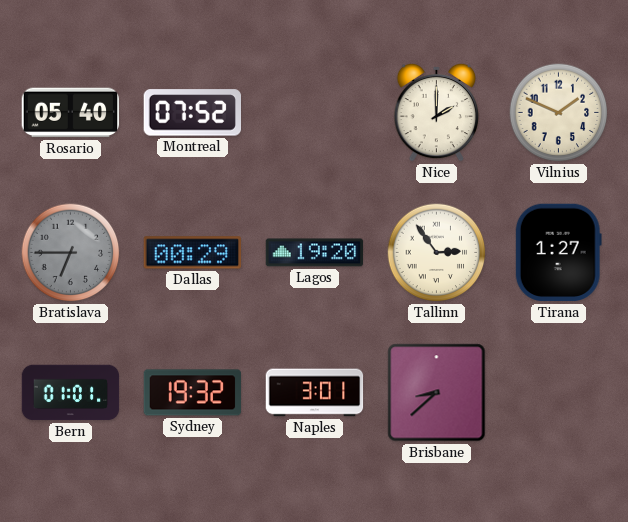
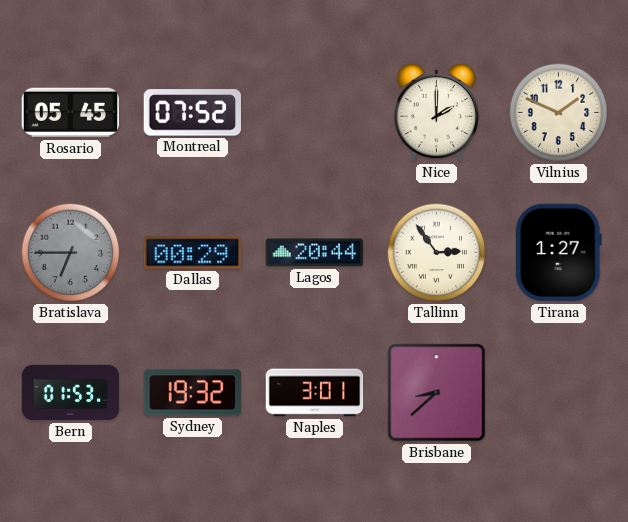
Rosario: 05:40 -> 05:45
Lagos: 19:20 -> 20:44
Bern: 01:01 -> 01:53
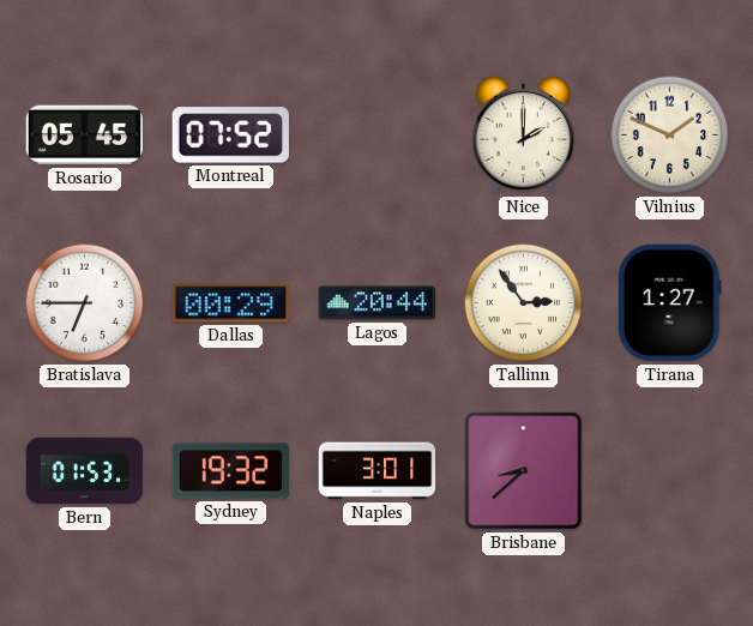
Bratislava dial: grey -> white
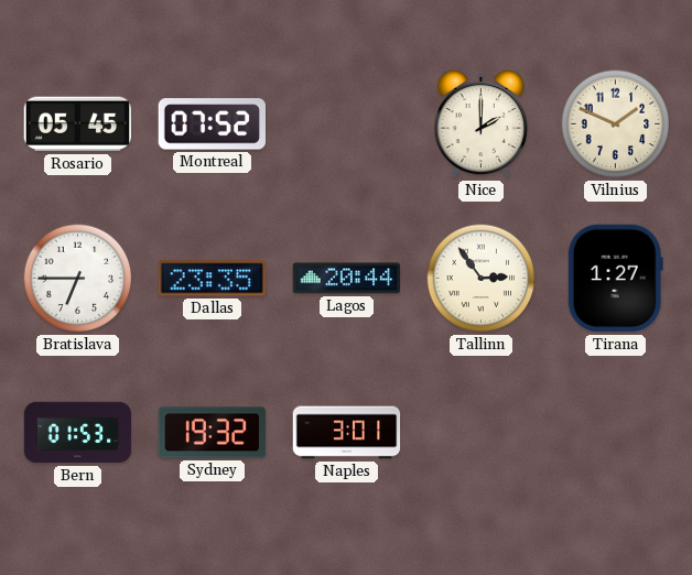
Dallas: 00:29 -> 23:35
Brisbane: 8:38 -> none
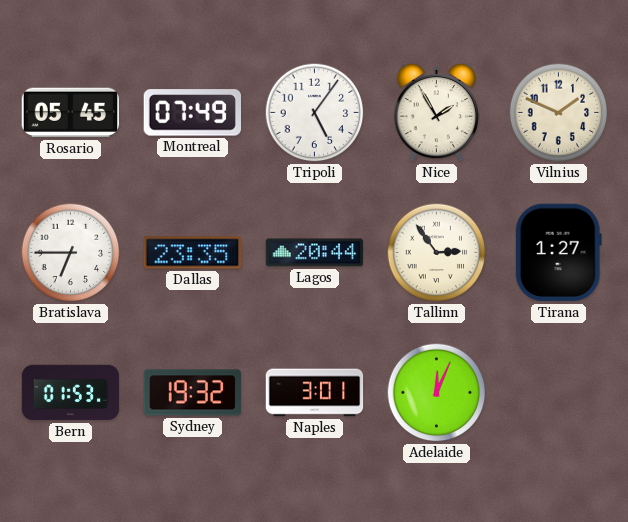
Montreal: 07:52 -> 07:49
Tripoli: none -> 5:06
Nice: 2:00 -> 1:55
Adelaide: none -> 12:04
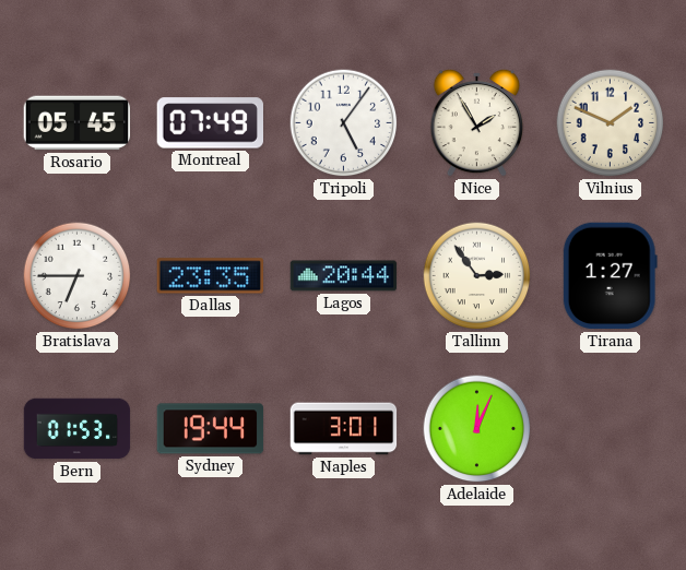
Sydney: 19:32 -> 19:44
